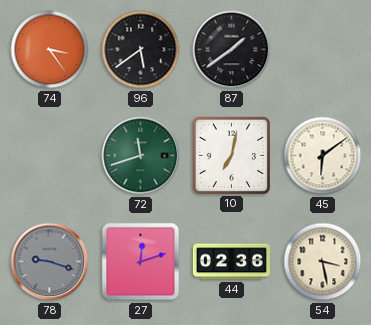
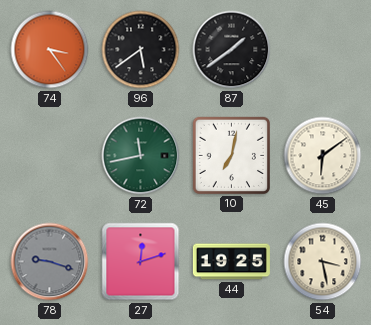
72: 11:42 -> 11:43
44: 02:36 -> 19:25
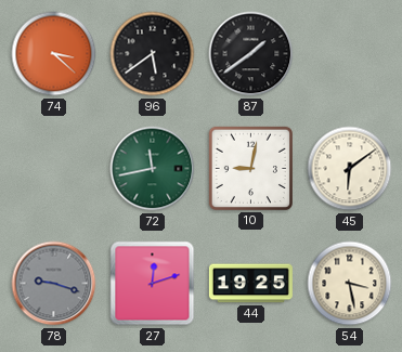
74: 3:24 -> 3:22
10: 7:02 -> 9:02
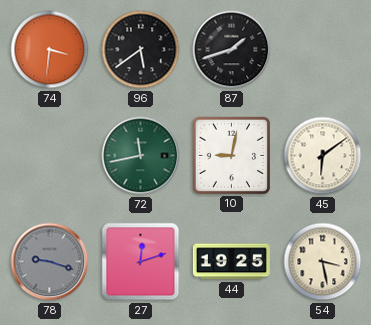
74: 3:22 -> 3:31
87: 1:39 -> 1:42
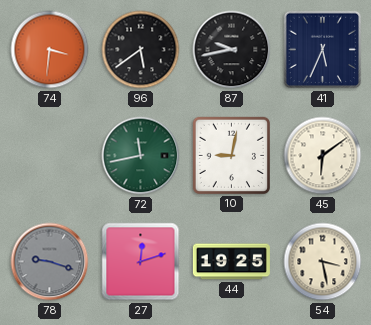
87: 1:42 -> 9:43
41: none -> 5:34
